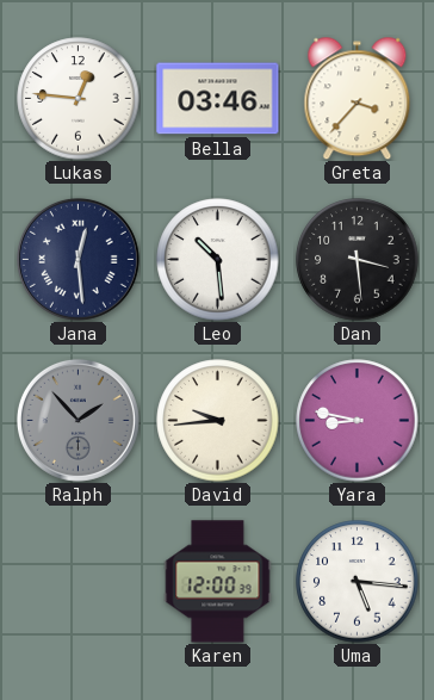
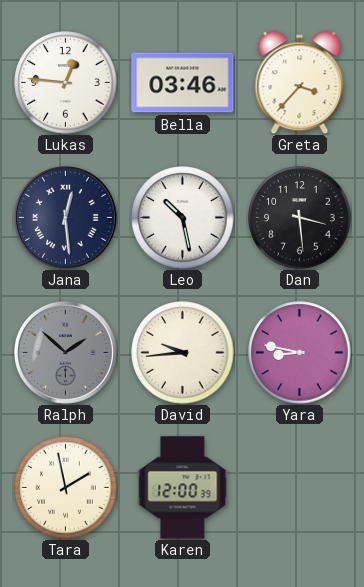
Leo: 10:29 -> 10:28
Ralph: 1:53 -> 1:52
Tara: none -> 1:58
Uma: 5:16 -> none
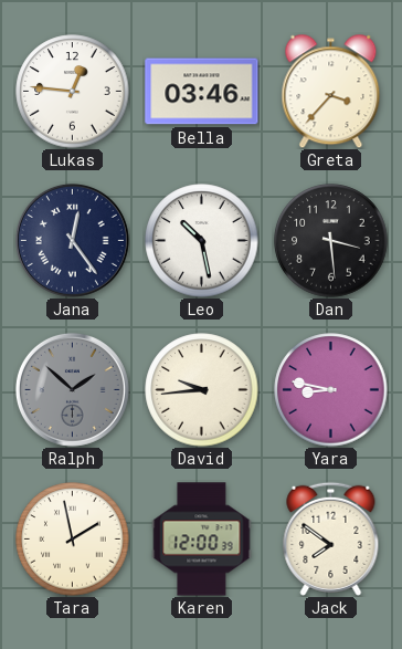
Jana: 12:29 -> 12:24
Jack: none -> 7:51
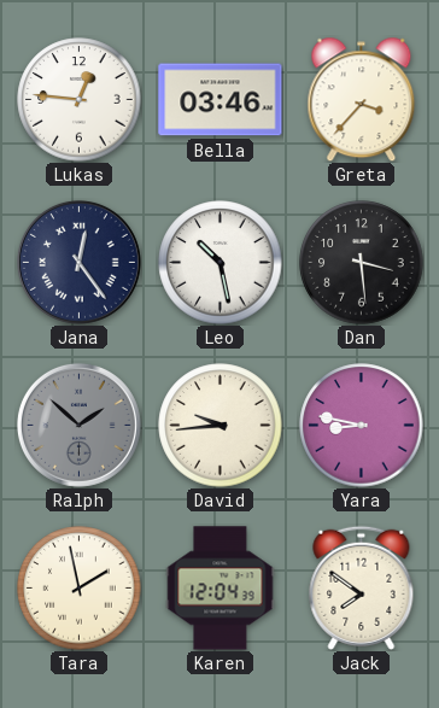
Karen: 12:00 -> 12:04
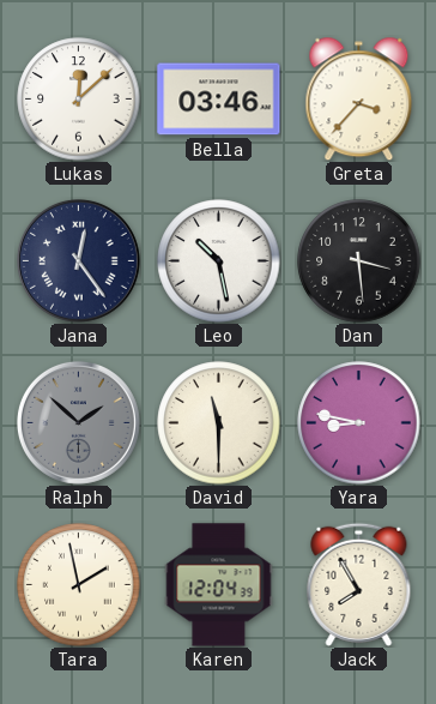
Lukas: 12:46 -> 12:08
David: 9:44 -> 11:30
Jack: 7:51 -> 7:55
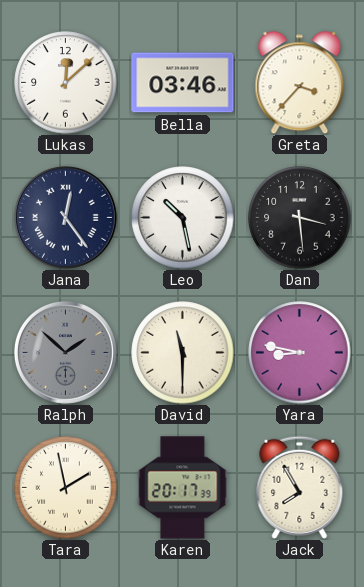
Karen: 12:04 -> 20:17
